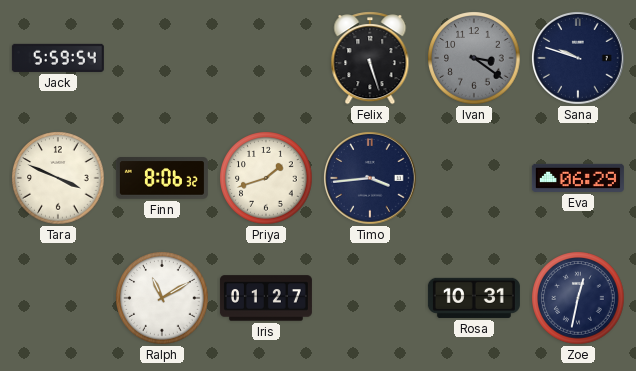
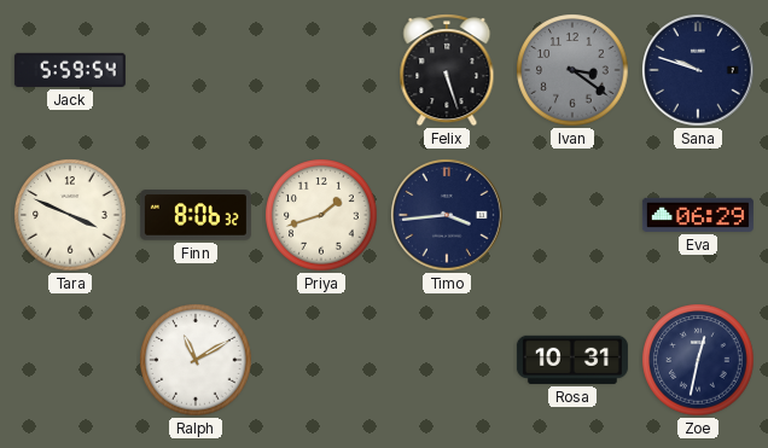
Iris: 01:27 -> none
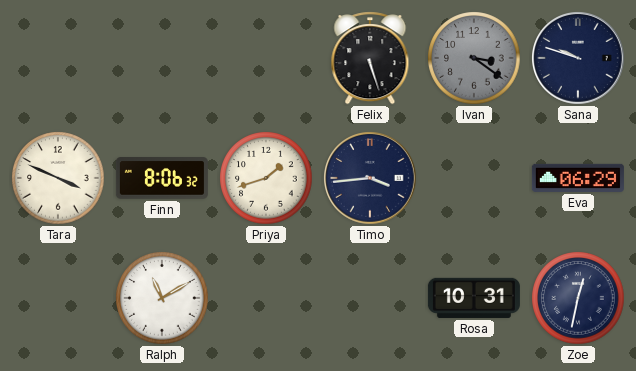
Jack: 5:59 -> none
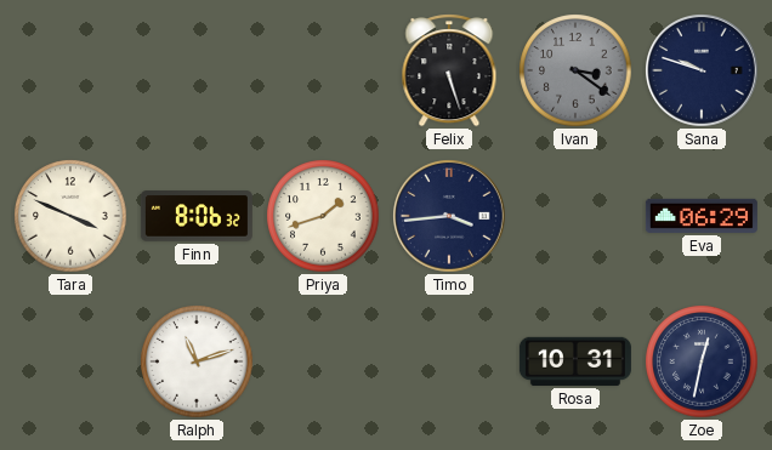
Ralph: 11:10 -> 11:12
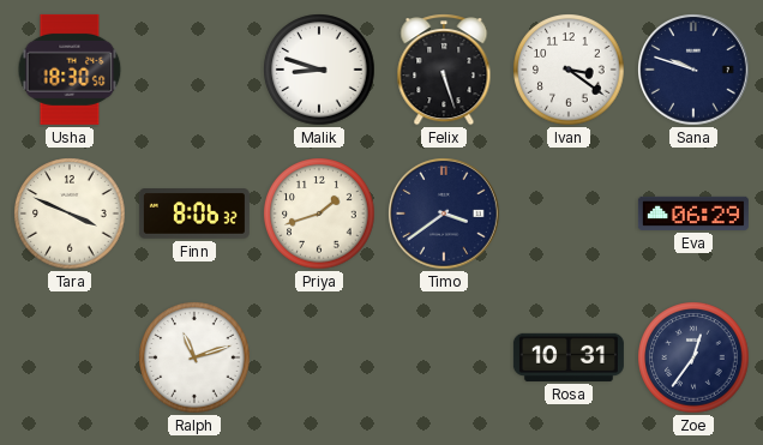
Usha: none -> 18:30
Malik: none -> 8:48
Ivan dial: grey -> white
Timo: 3:44 -> 3:39
Zoe: 12:32 -> 12:36
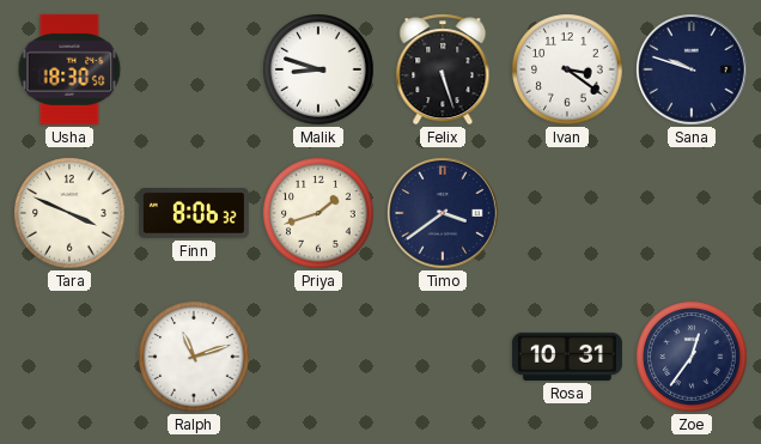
Eva: 06:29 -> none
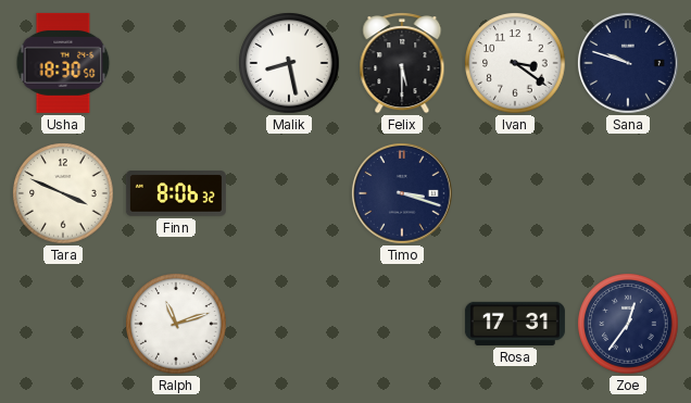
Malik: 8:48 -> 8:28
Felix: 5:27 -> 5:30
Priya: 1:42 -> none
Timo: 3:39 -> 3:18
Rosa: 10:31 -> 17:31
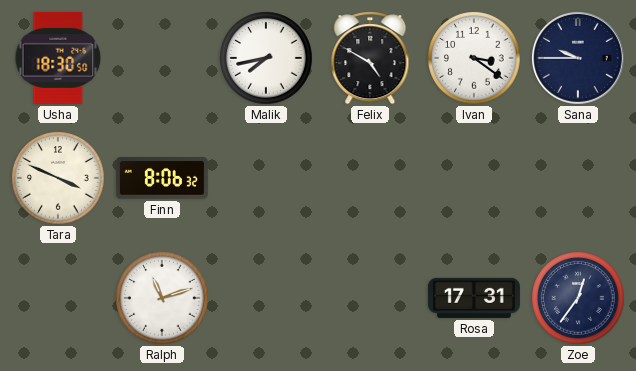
Malik: 8:28 -> 7:43
Felix: 5:30 -> 4:50
Sana: 9:48 -> 9:45
Timo: 3:18 -> none
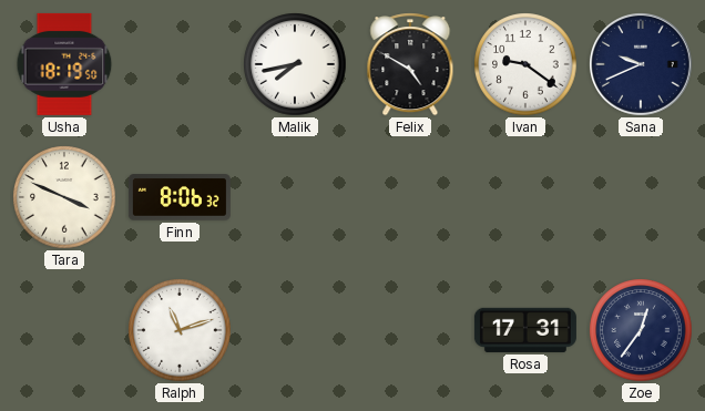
Usha: 18:30 -> 18:19
Ivan: 3:21 -> 9:21
Sana: 9:45 -> 9:41
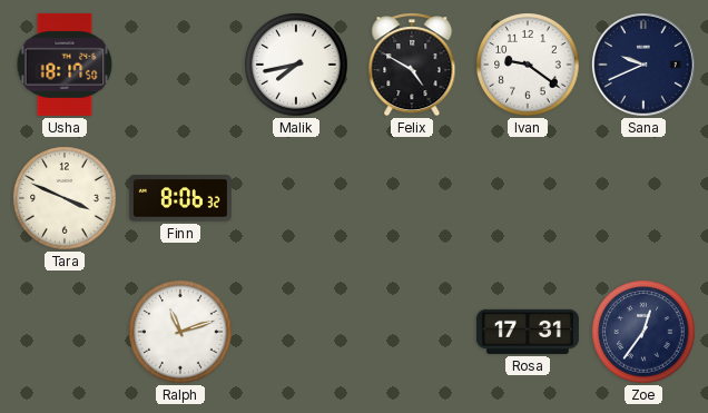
Usha: 18:19 -> 18:17
